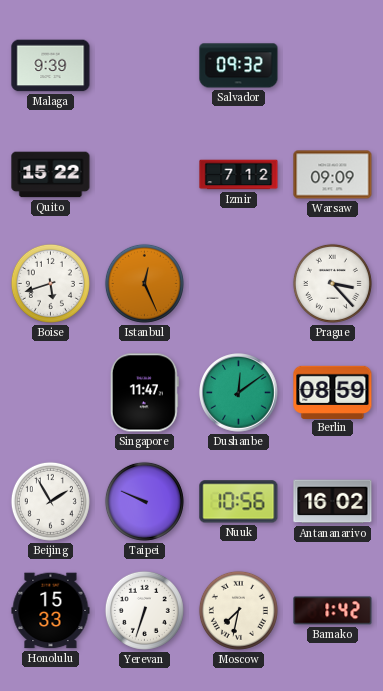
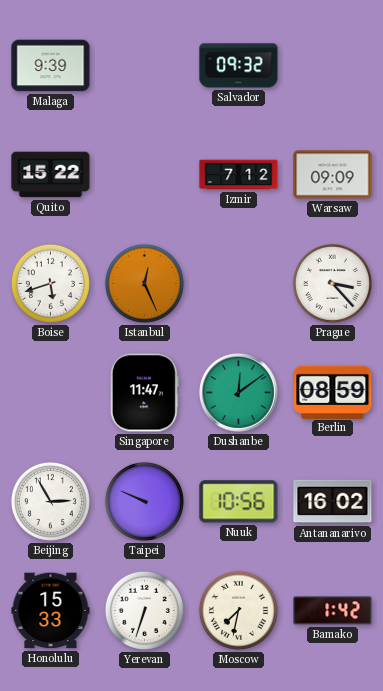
Beijing: 1:55 -> 2:55
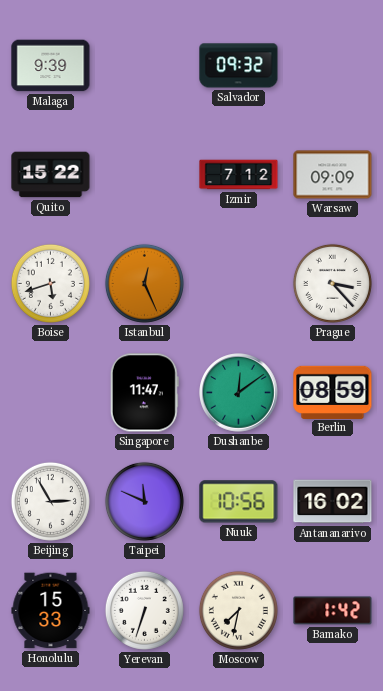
Taipei: 9:49 -> 11:49
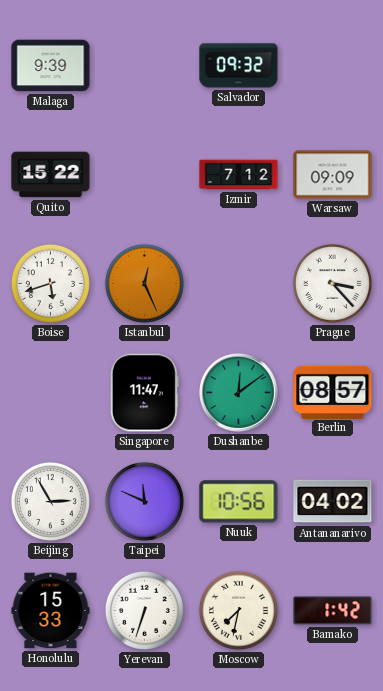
Berlin: 08:59 -> 08:57
Antananarivo: 16:02 -> 04:02
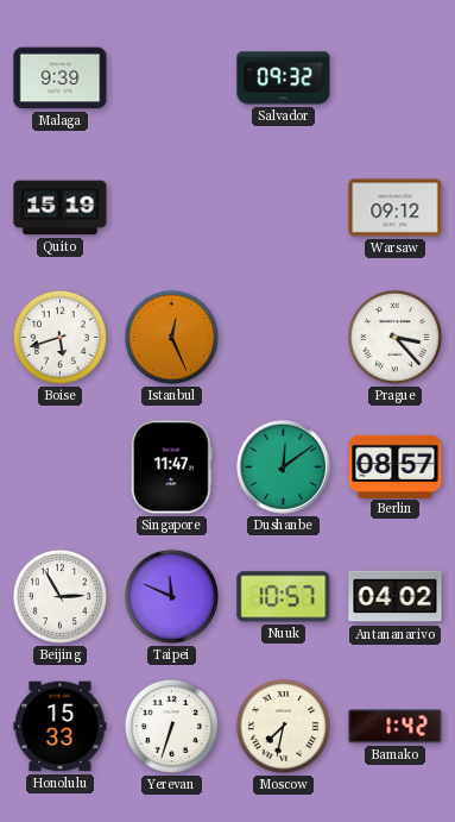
Quito: 15:22 -> 15:19
Izmir: 7:12 -> none
Warsaw: 09:09 -> 09:12
Nuuk: 10:56 -> 10:57
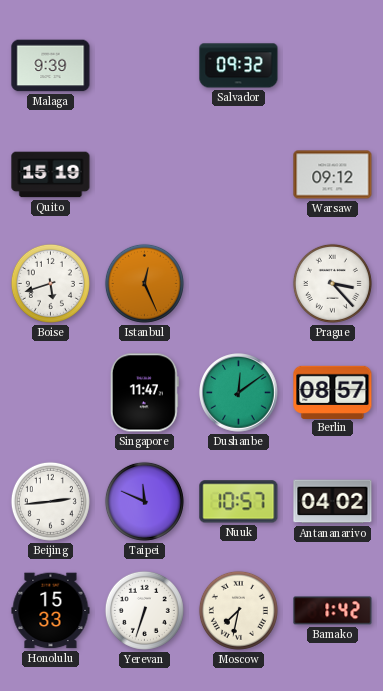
Beijing: 2:55 -> 2:44
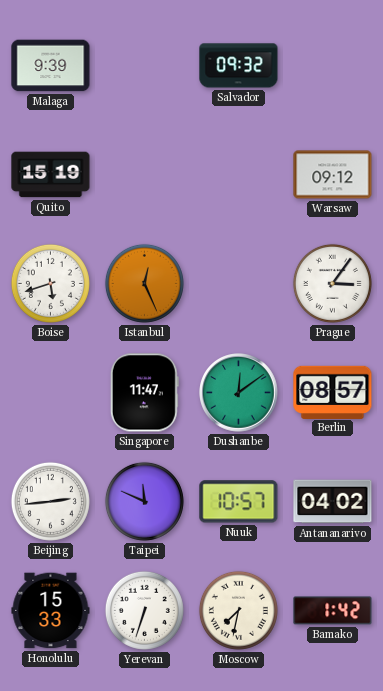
Prague: 3:23 -> 3:06
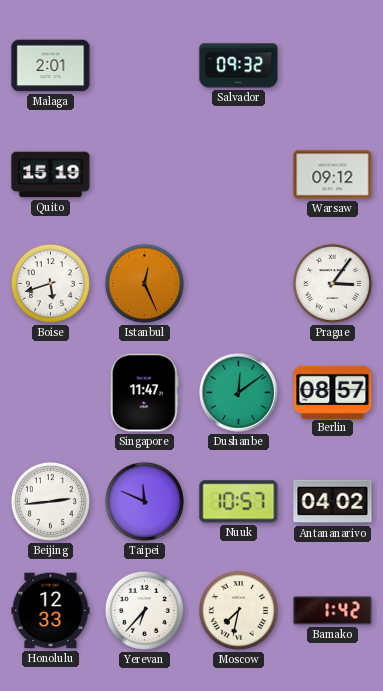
Malaga: 9:39 -> 2:01
Honolulu: 15:33 -> 12:33
Yerevan: 6:33 -> 6:37
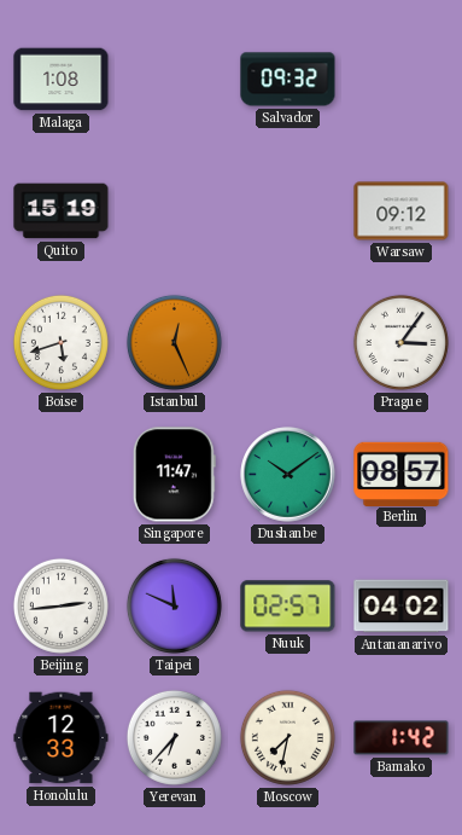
Malaga: 2:01 -> 1:08
Dushanbe: 12:09 -> 10:09
Nuuk: 10:57 -> 02:57
